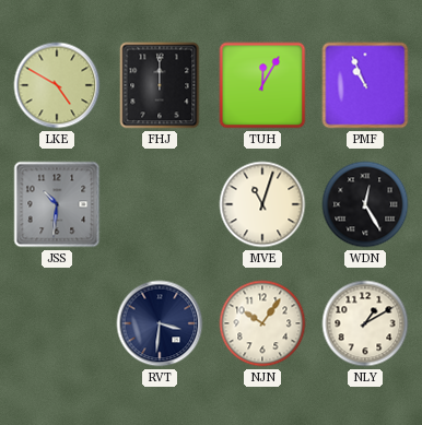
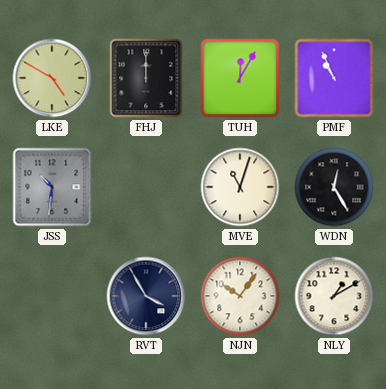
RVT: 3:31 -> 3:55
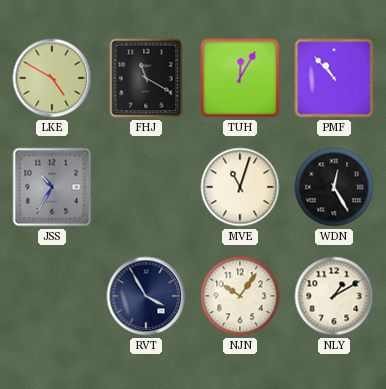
FHJ: 12:00 -> 11:20
PMF: 10:56 -> 10:53
JSS: 10:31 -> 10:35
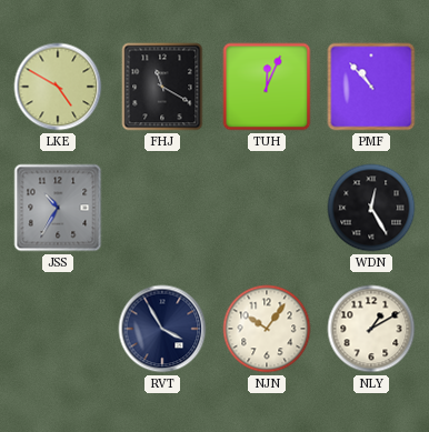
TUH: 12:05 -> 12:04
MVE: 11:03 -> none
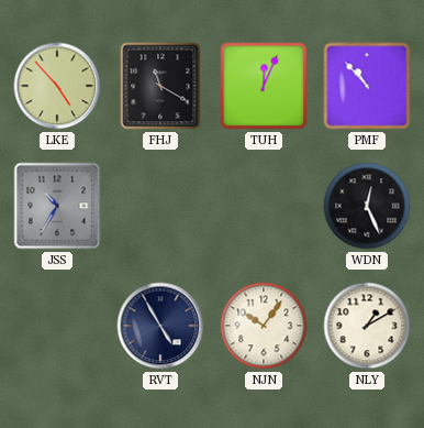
LKE: 4:50 -> 4:53
WDN: 12:25 -> 12:26
RVT: 3:55 -> 4:55
